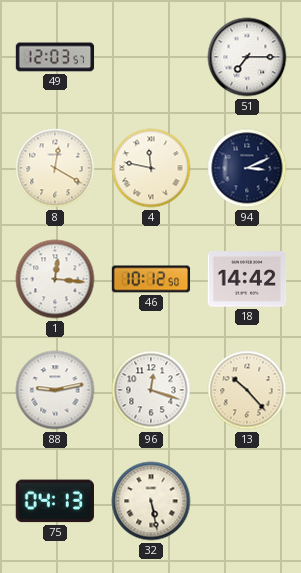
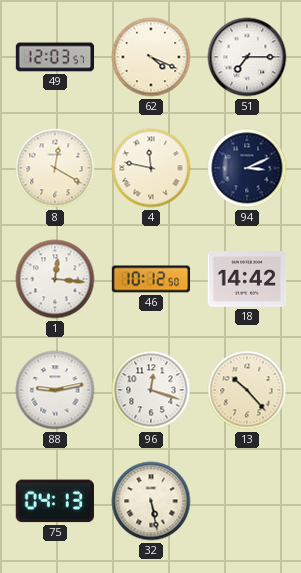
62: none -> 4:19
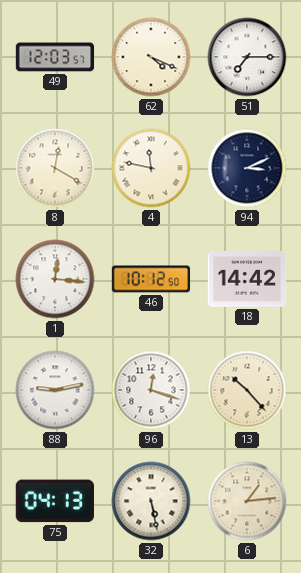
6: none -> 1:14
